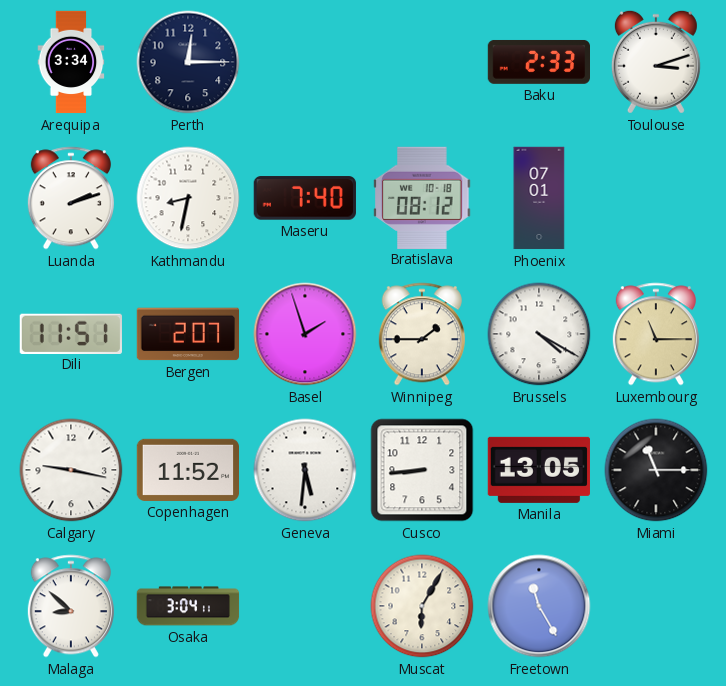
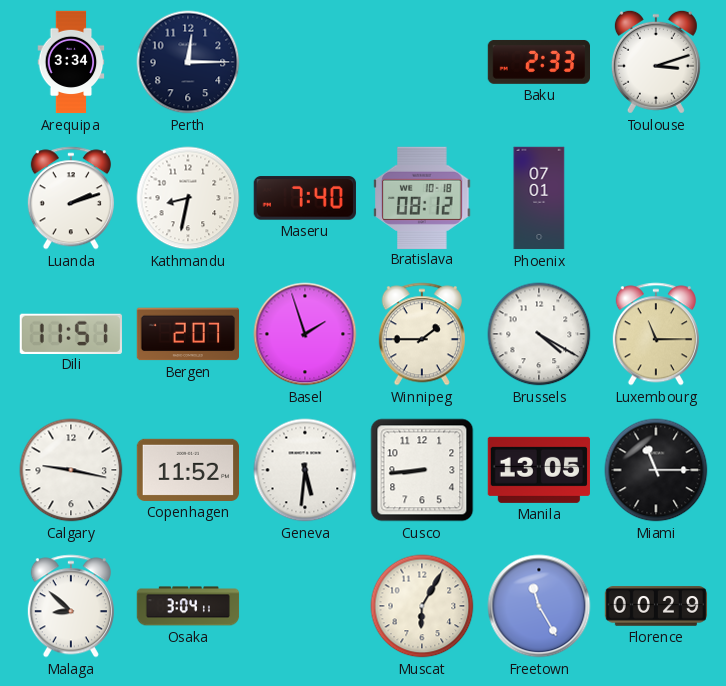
Florence: none -> 00:29
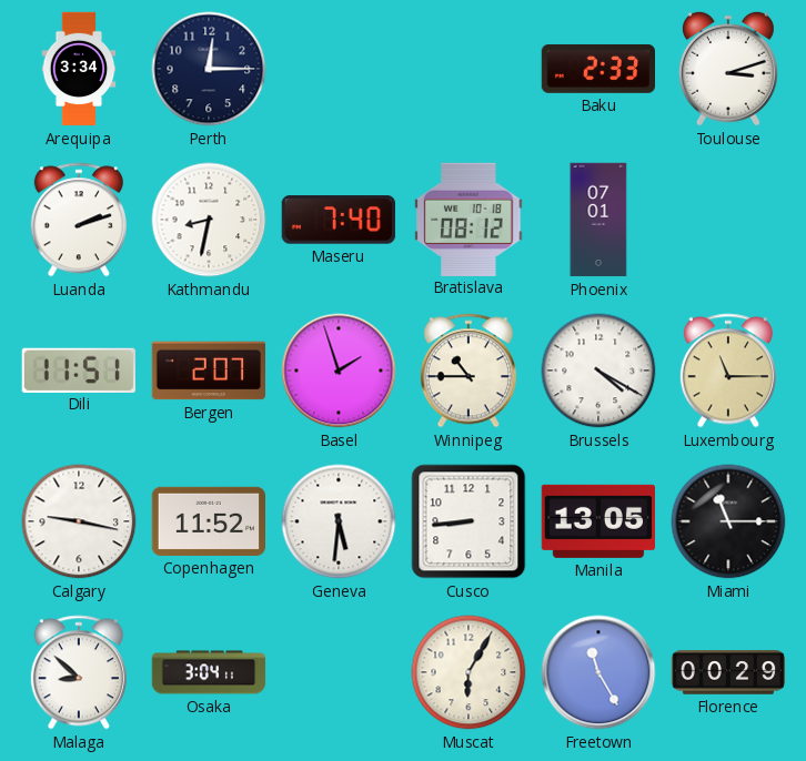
Winnipeg: 1:45 -> 10:45
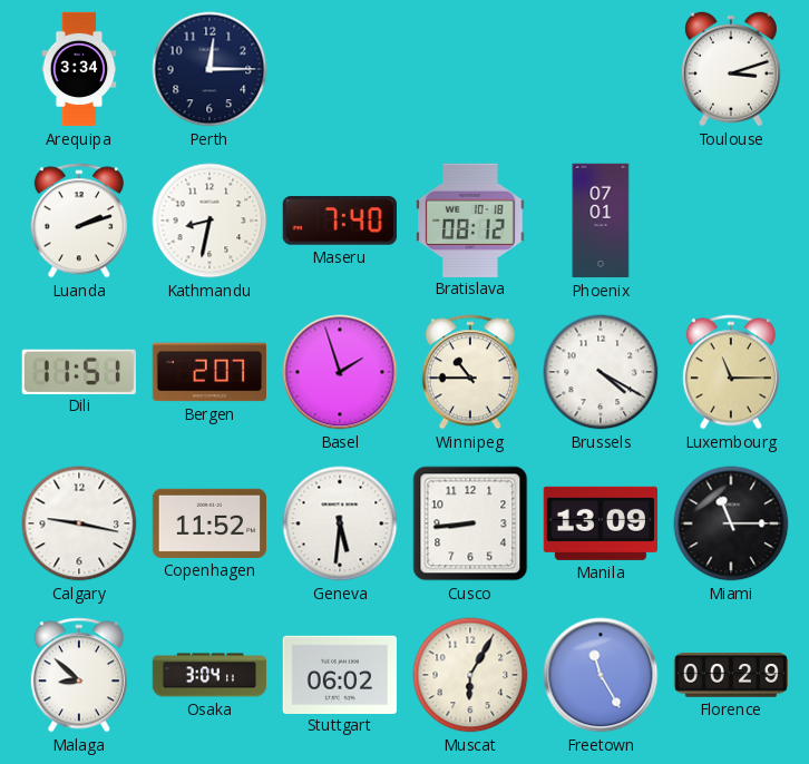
Baku: 2:33 -> none
Manila: 13:05 -> 13:09
Stuttgart: none -> 06:02
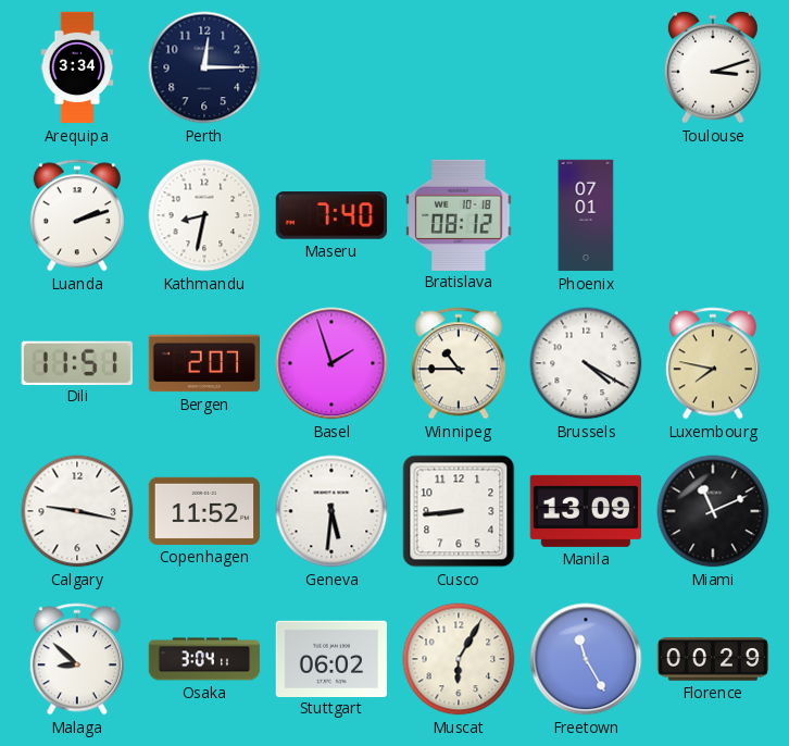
Luxembourg: 11:15 -> 7:47
Miami: 11:15 -> 11:11
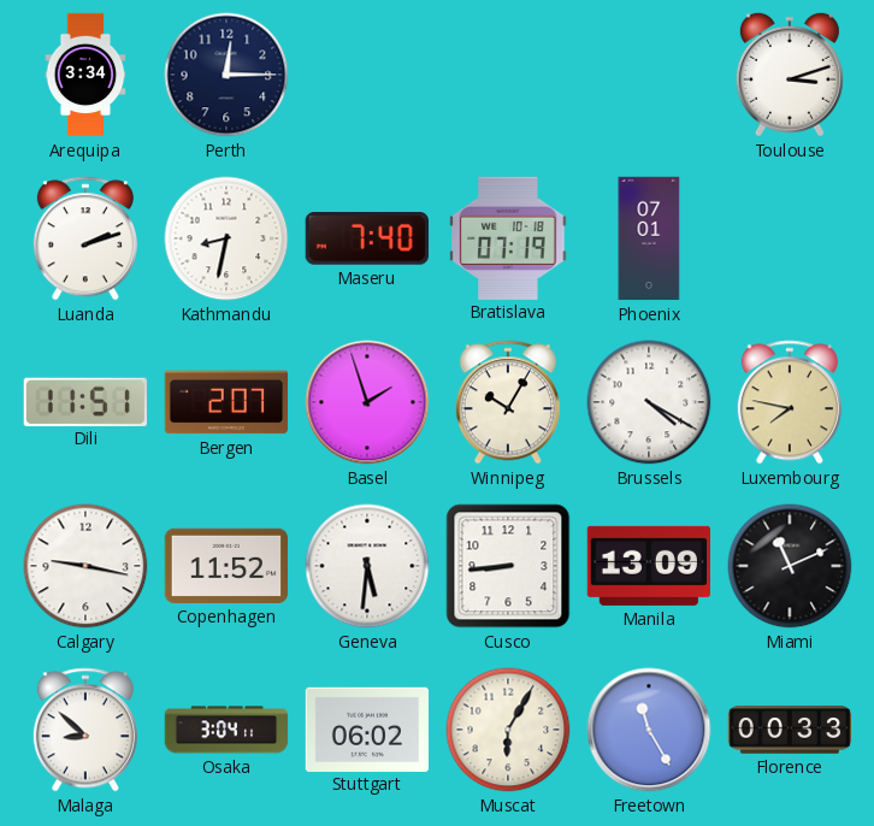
Bratislava: 08:12 -> 07:19
Winnipeg: 10:45 -> 10:05
Florence: 00:29 -> 00:33
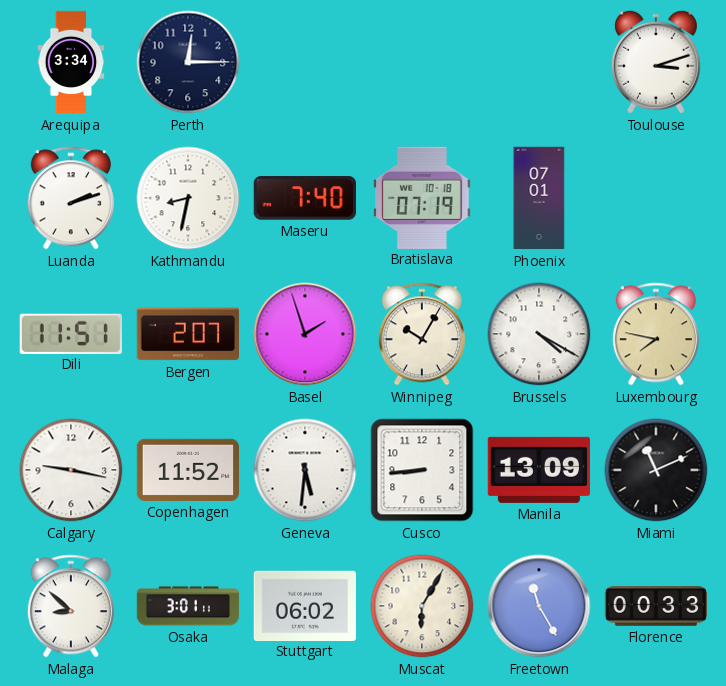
Osaka: 3:04 -> 3:01
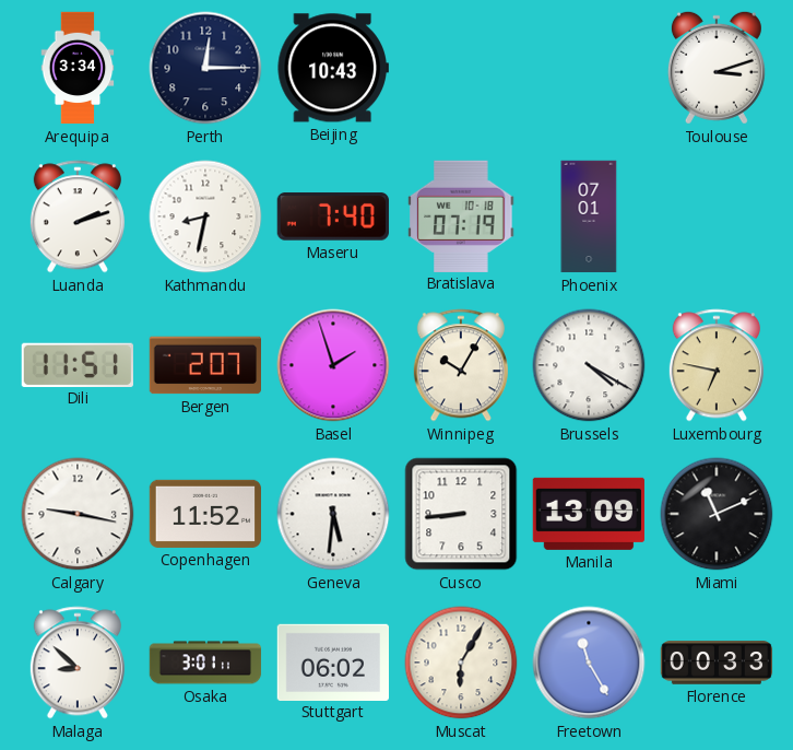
Beijing: none -> 10:43
Luxembourg: 7:47 -> 6:47
